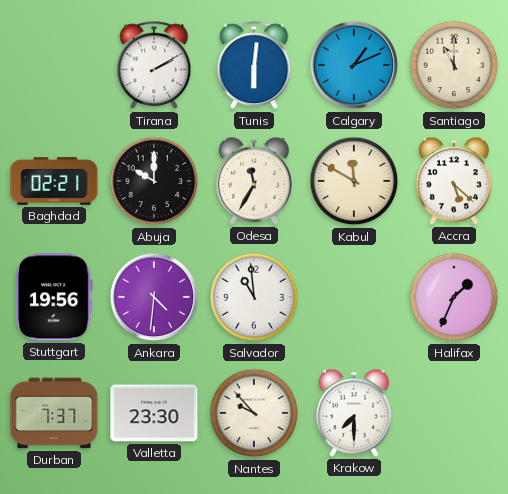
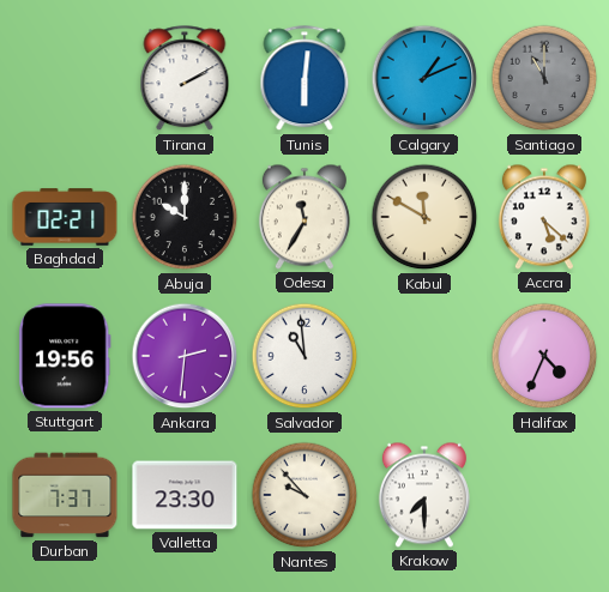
Santiago dial: cream -> grey
Ankara: 4:31 -> 2:31
Halifax: 1:34 -> 4:34
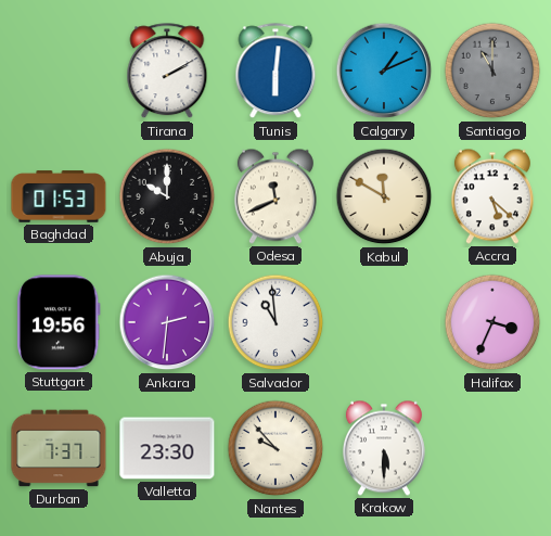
Baghdad: 02:21 -> 01:53
Odesa: 11:35 -> 11:41
Halifax: 4:34 -> 3:34
Krakow: 7:30 -> 5:30
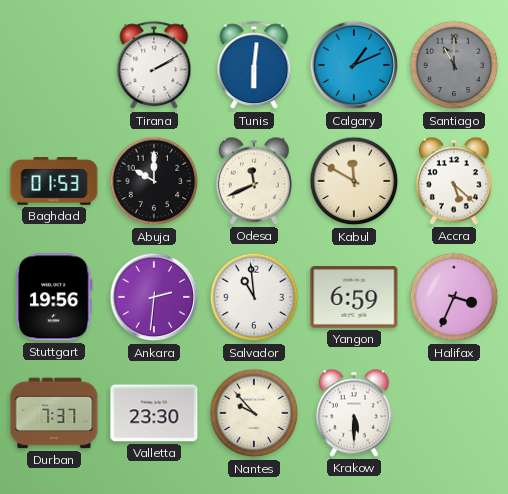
Yangon: none -> 6:59
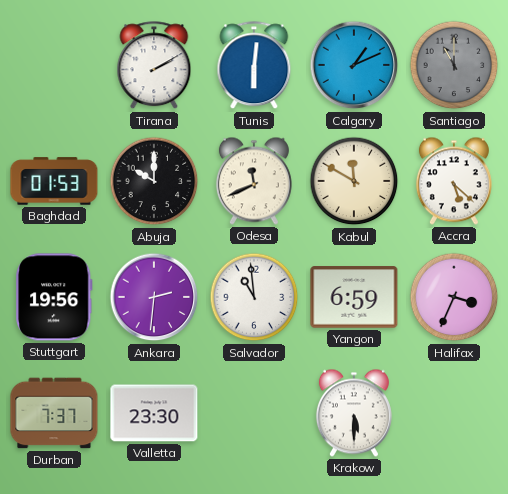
Nantes: 9:53 -> none
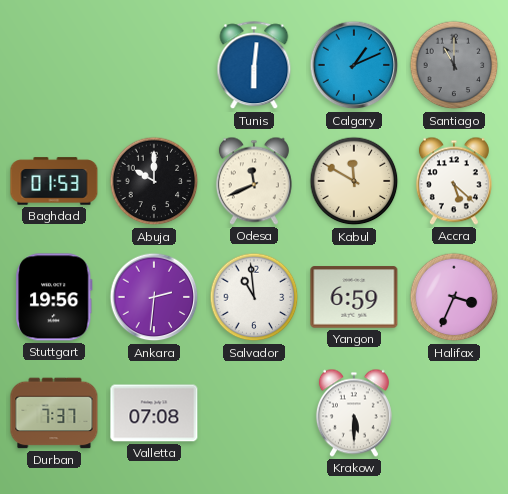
Tirana: 2:10 -> none
Valletta: 23:30 -> 07:08
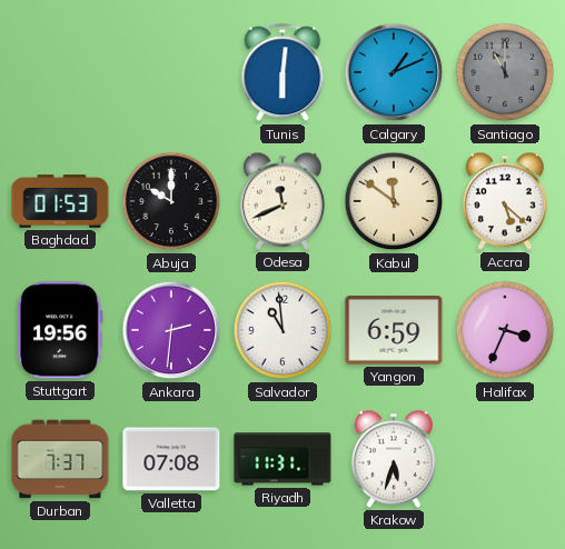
Kabul: 11:50 -> 11:51
Riyadh: none -> 11:31
Krakow: 5:30 -> 5:33
